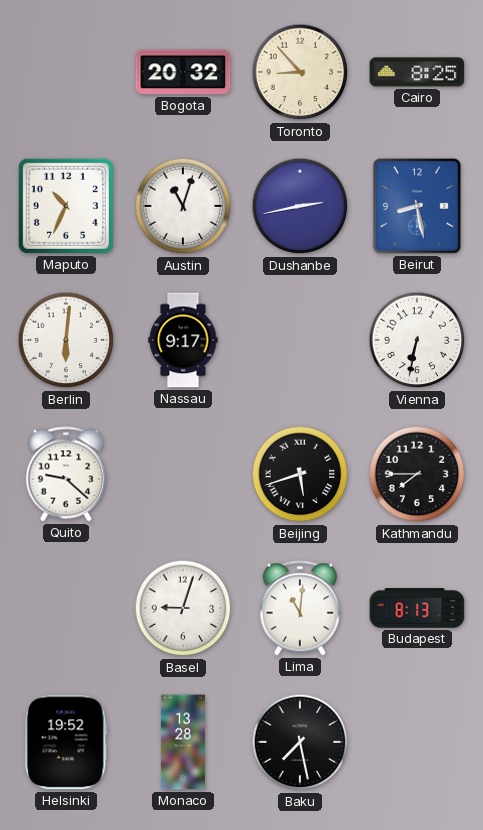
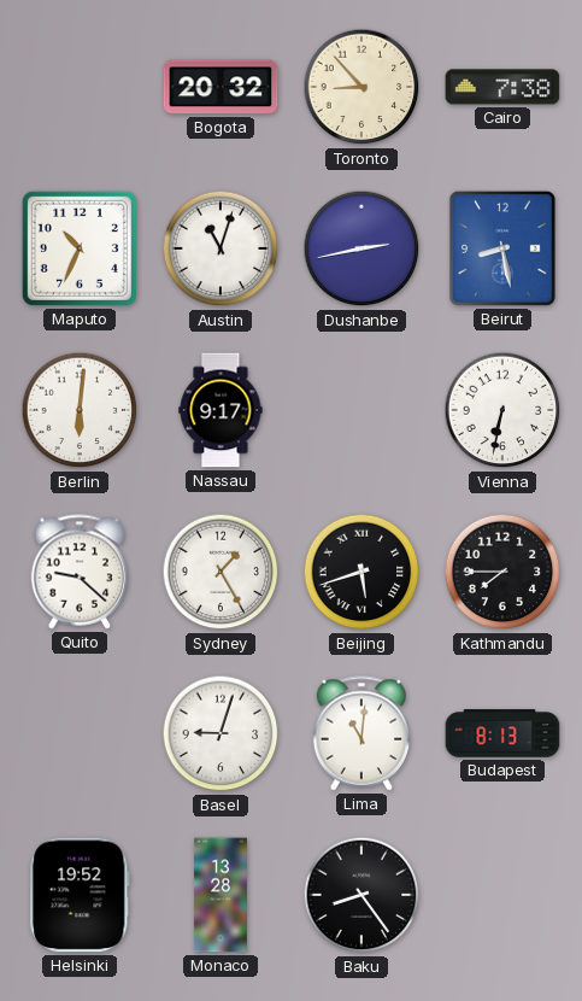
Cairo: 8:25 -> 7:38
Sydney: none -> 1:25
Baku: 7:28 -> 8:24
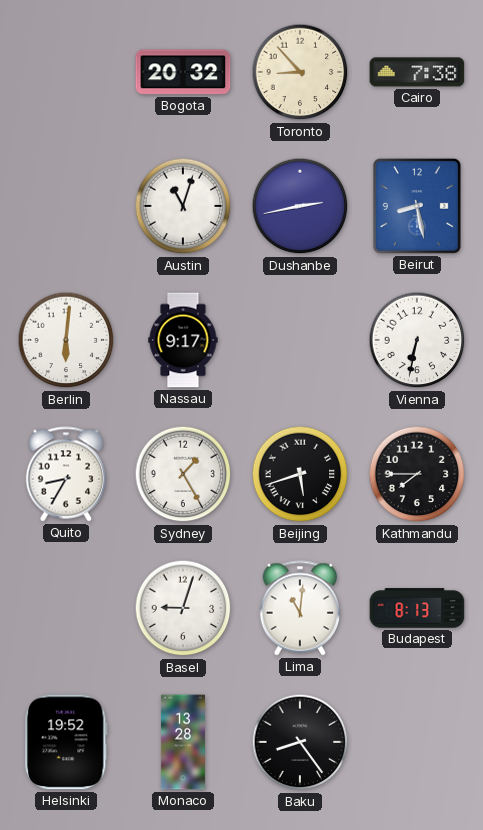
Maputo: 10:34 -> none
Quito: 9:22 -> 8:35
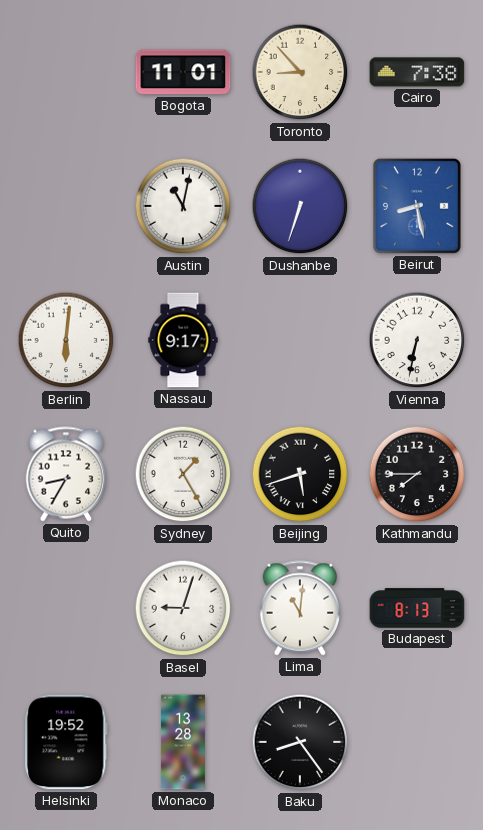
Bogota: 20:32 -> 11:01
Austin: 11:03 -> 11:02
Dushanbe: 2:43 -> 6:33
